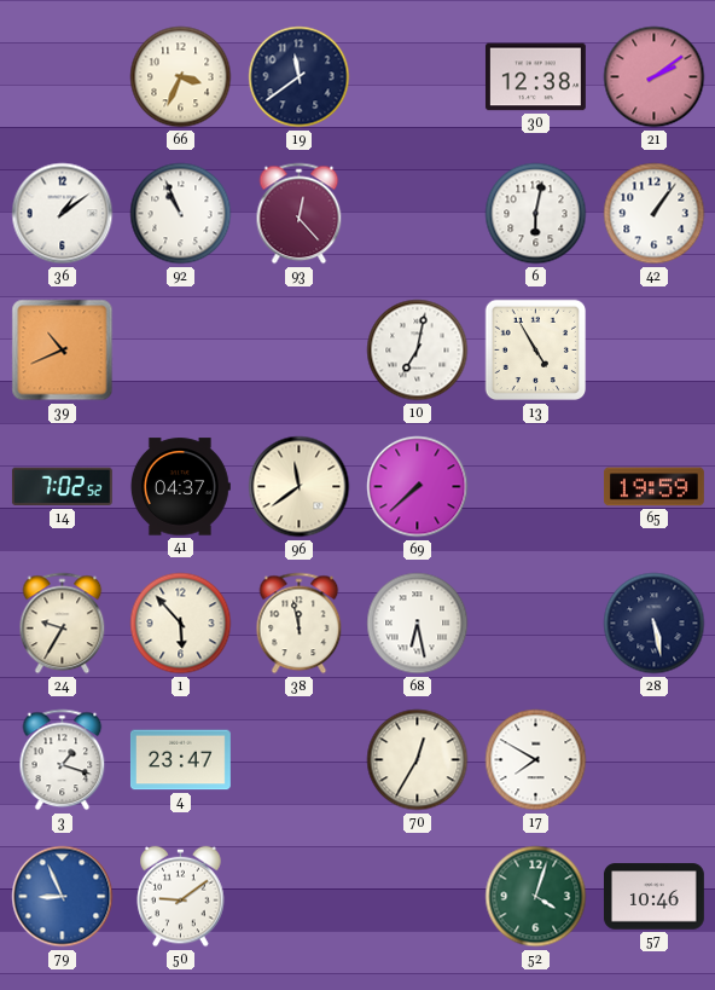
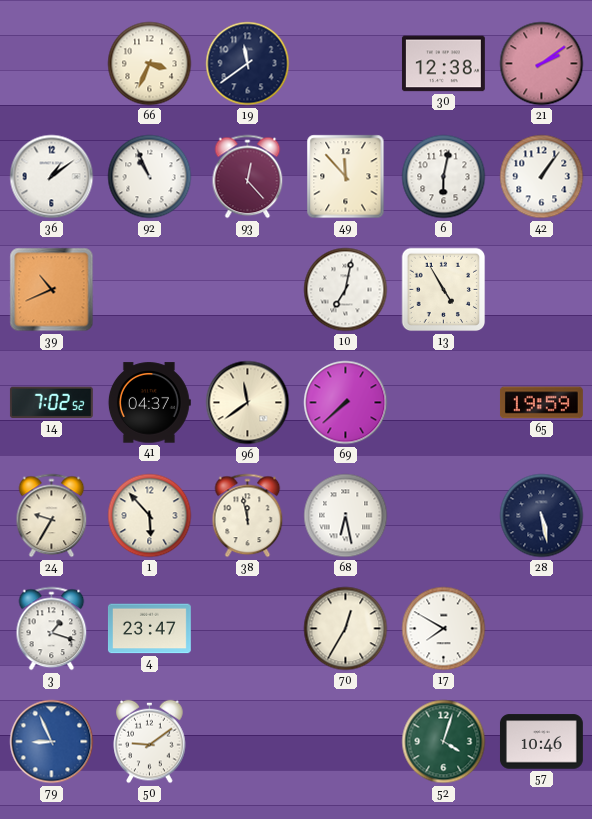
49: none -> 11:53
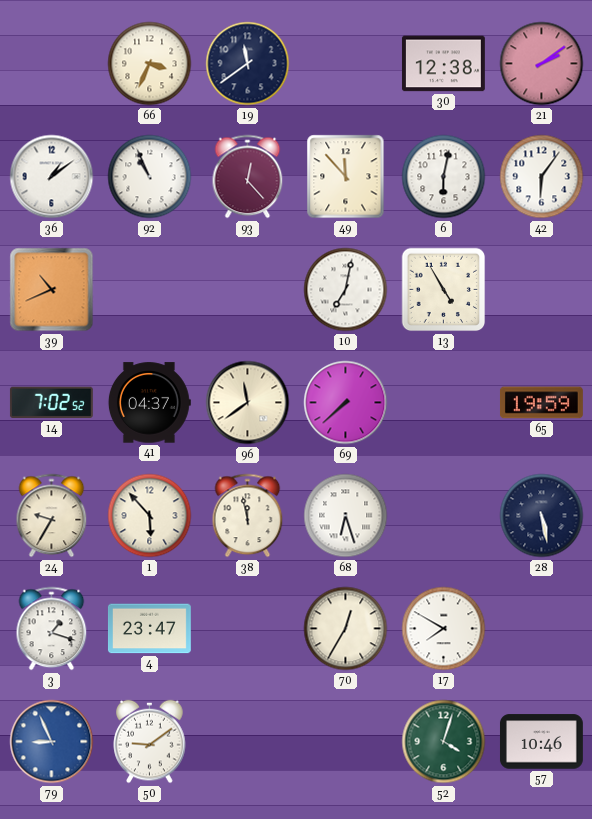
42: 1:06 -> 6:06
68: 6:28 -> 6:27
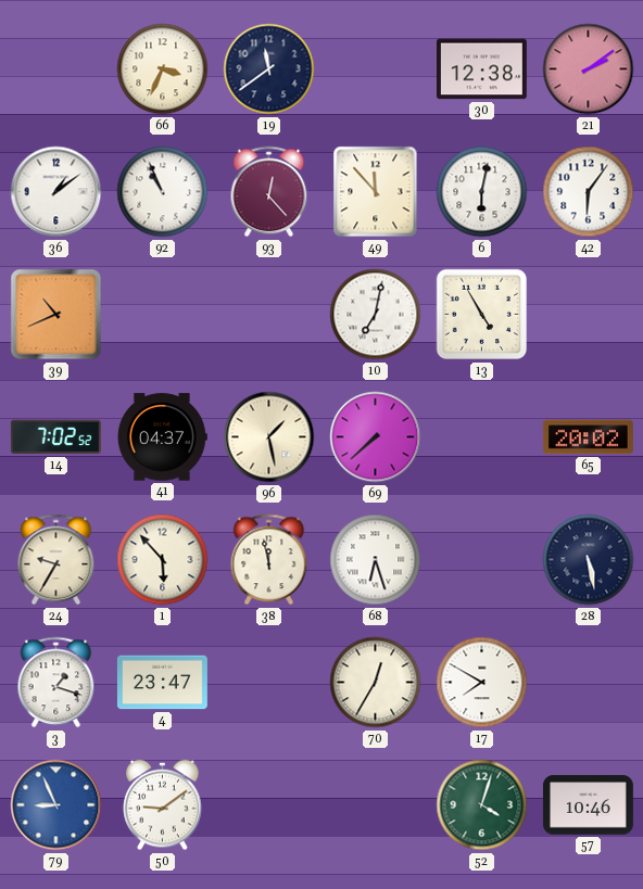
96: 11:39 -> 1:28
65: 19:59 -> 20:02
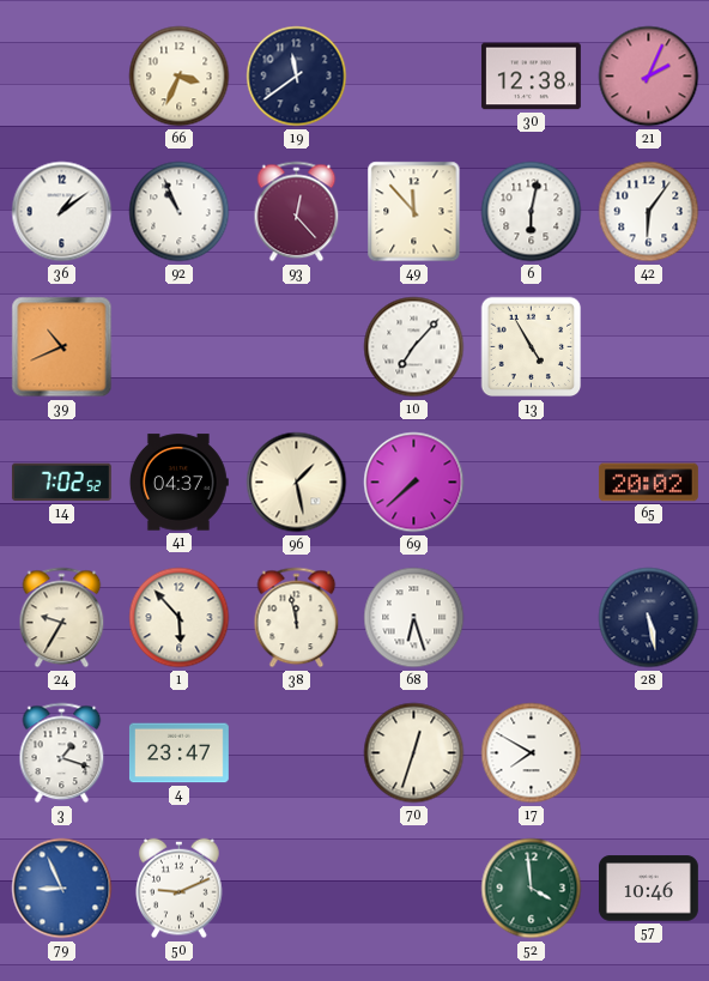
21: 2:09 -> 2:04
10: 7:02 -> 7:07
70: 12:35 -> 12:33
50: 9:09 -> 9:11
52: 4:03 -> 3:59
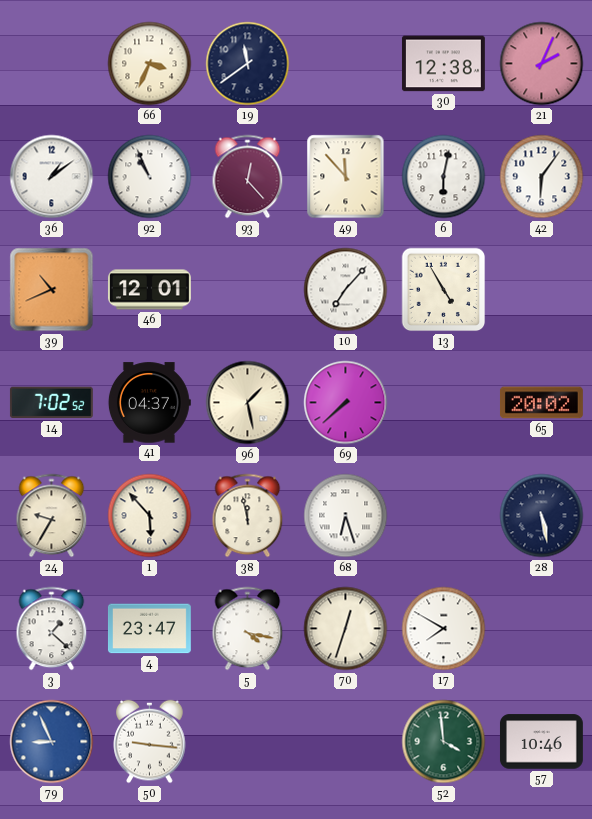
46: none -> 12:01
3: 1:18 -> 1:22
5: none -> 4:17
50: 9:11 -> 9:16
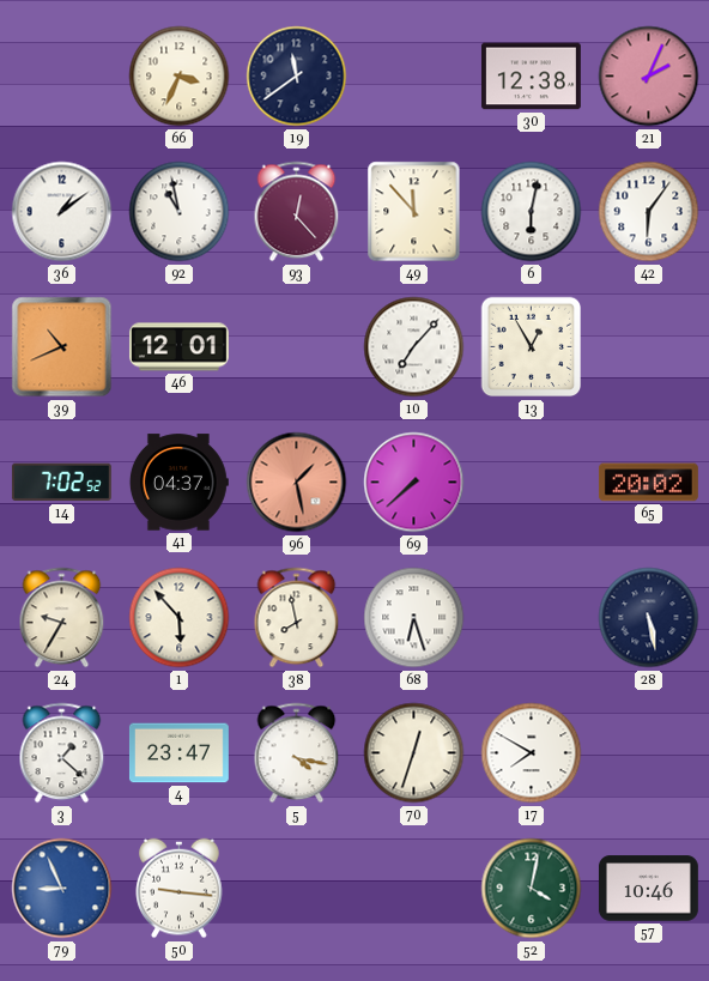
92: 10:56 -> 10:58
13: 4:55 -> 12:55
96 dial: cream -> salmon
38: 11:58 -> 7:58
52: 3:59 -> 4:02
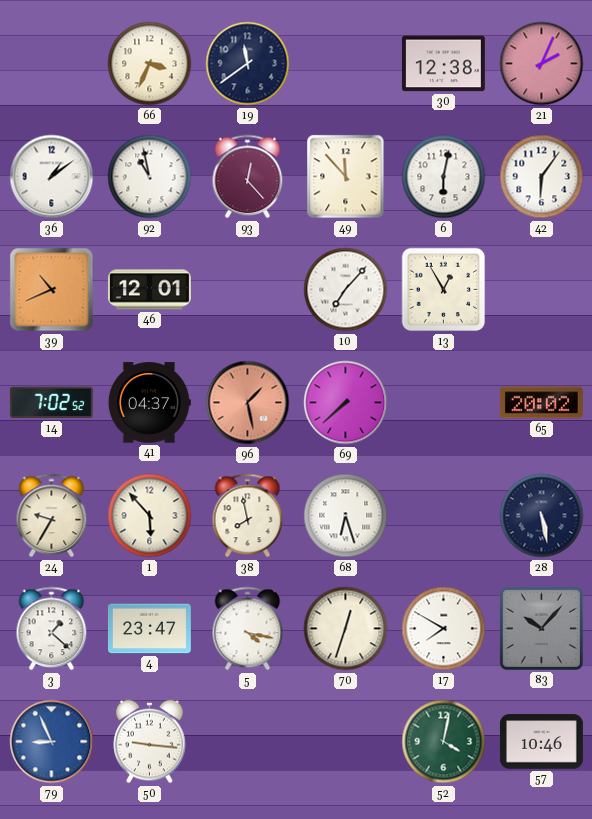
83: none -> 10:07
